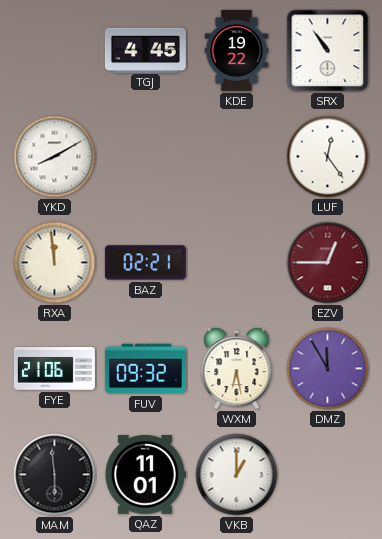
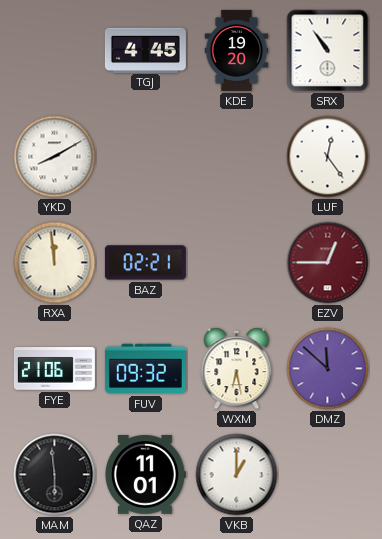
KDE: 19:22 -> 19:20
DMZ: 11:55 -> 11:52
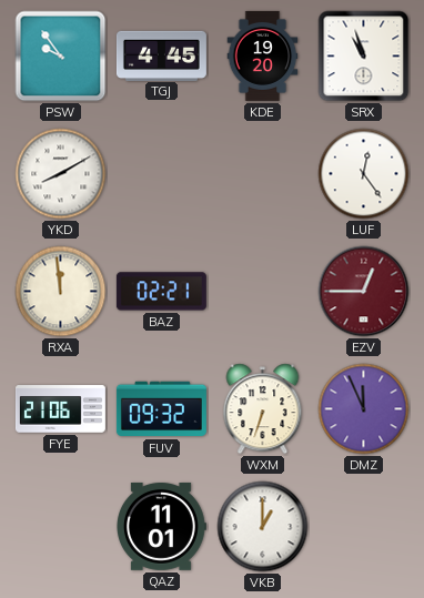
PSW: none -> 9:54
SRX: 10:54 -> 10:57
WXM: 6:28 -> 6:33
DMZ: 11:52 -> 11:56
MAM: 5:59 -> none
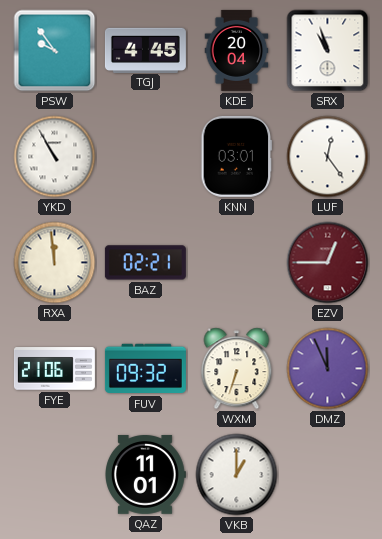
KDE: 19:20 -> 20:04
YKD: 8:10 -> 10:55
KNN: none -> 03:01
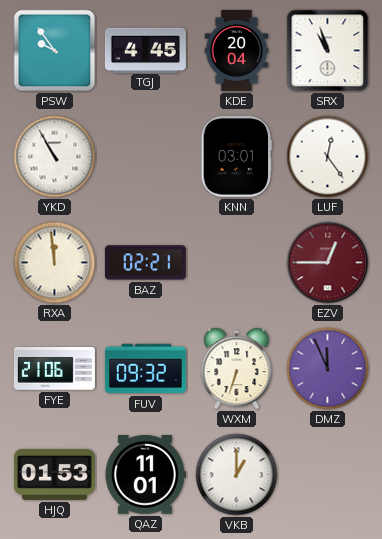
HJQ: none -> 01:53
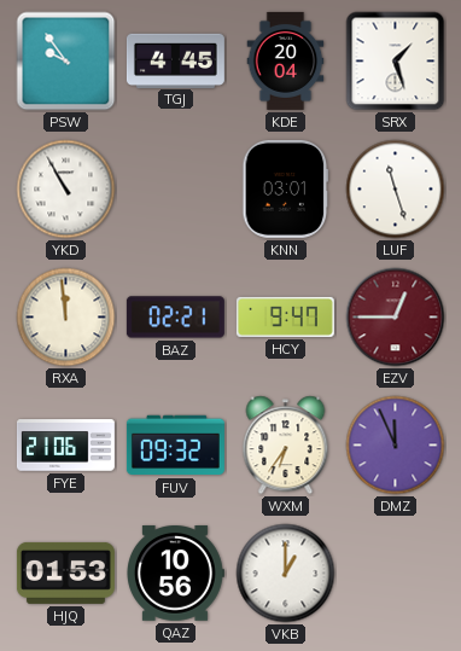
SRX: 10:57 -> 1:27
LUF: 12:24 -> 11:27
HCY: none -> 9:47
WXM: 6:33 -> 6:36
QAZ: 11:01 -> 10:56
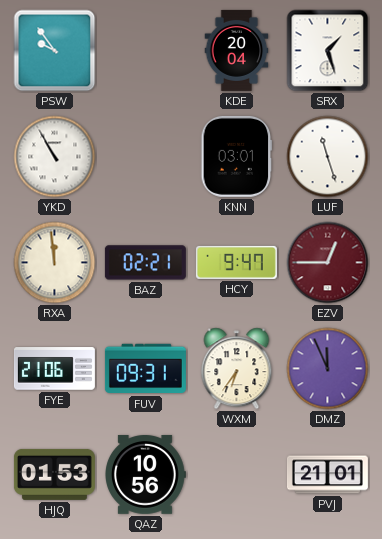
TGJ: 4:45 -> none
FUV: 09:32 -> 09:31
VKB: 1:00 -> none
PVJ: none -> 21:01
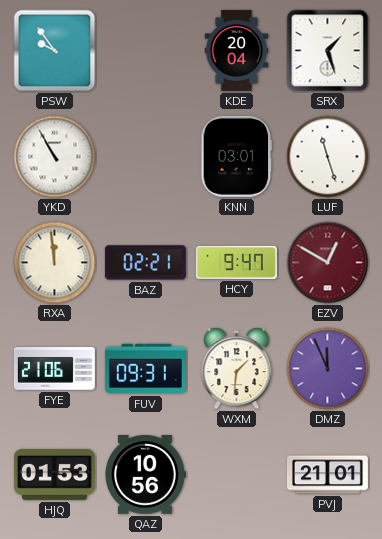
EZV: 12:45 -> 12:50
WXM: 6:36 -> 1:31
